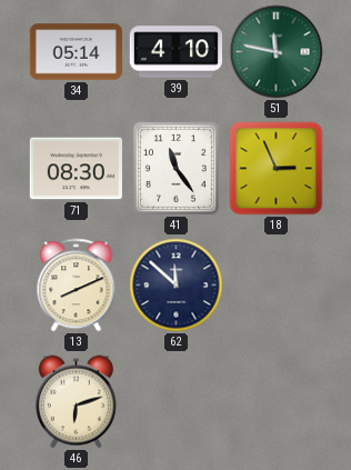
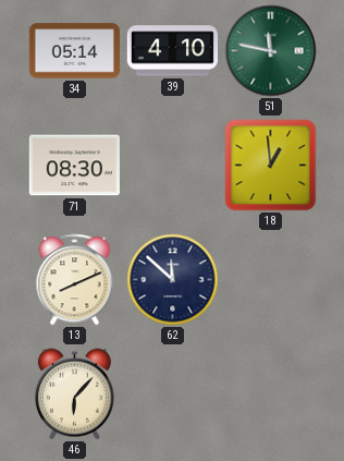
41: 11:24 -> none
18: 2:56 -> 12:59
46: 6:12 -> 6:07
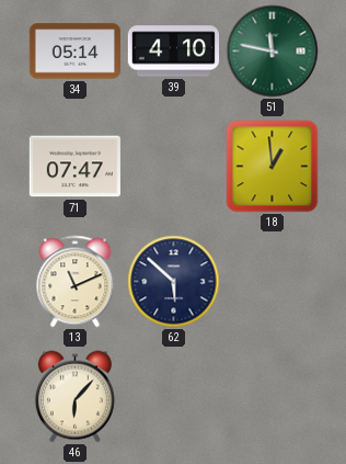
71: 08:30 -> 07:47
13: 8:11 -> 11:11
62: 11:52 -> 5:52
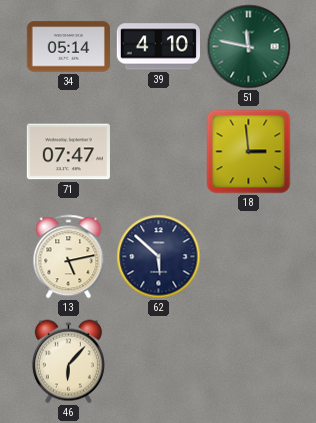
18: 12:59 -> 2:59
13: 11:11 -> 5:13
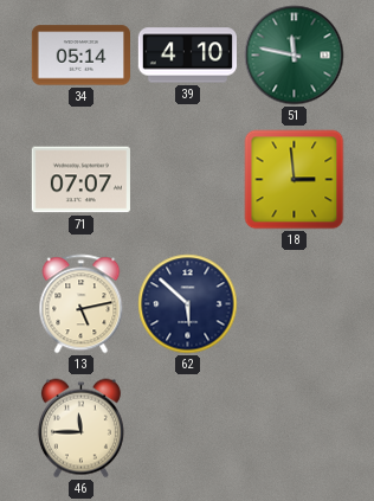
71: 07:47 -> 07:07
46: 6:07 -> 11:45
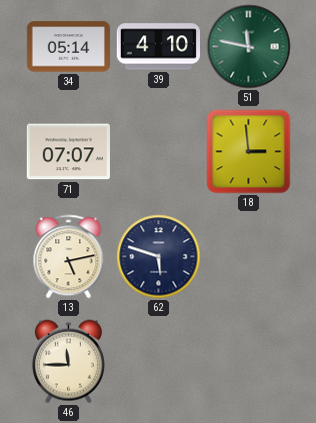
62: 5:52 -> 5:48
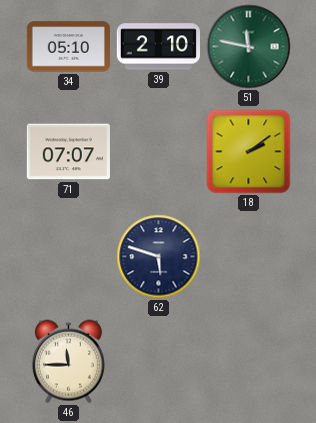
34: 05:14 -> 05:10
39: 4:10 -> 2:10
18: 2:59 -> 2:09
13: 5:13 -> none
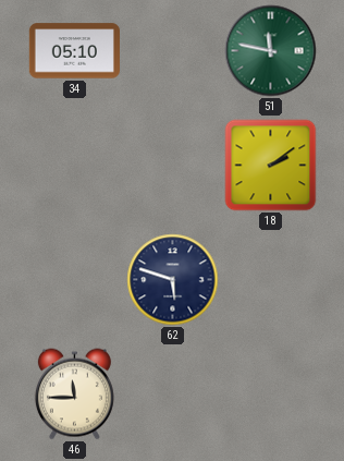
39: 2:10 -> none
71: 07:07 -> none
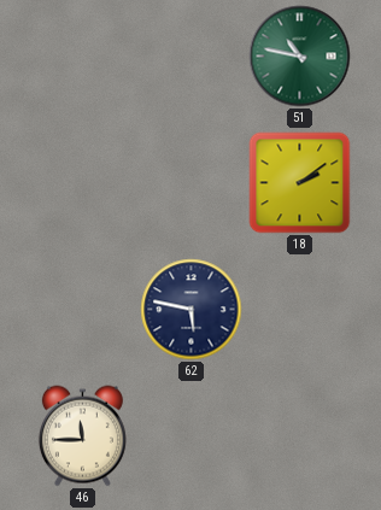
34: 05:10 -> none
51: 11:47 -> 10:47
62: 5:48 -> 5:47
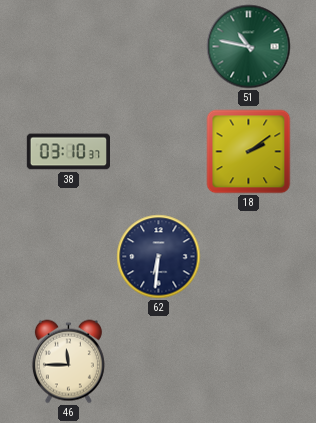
38: none -> 03:10
62: 5:47 -> 6:31
